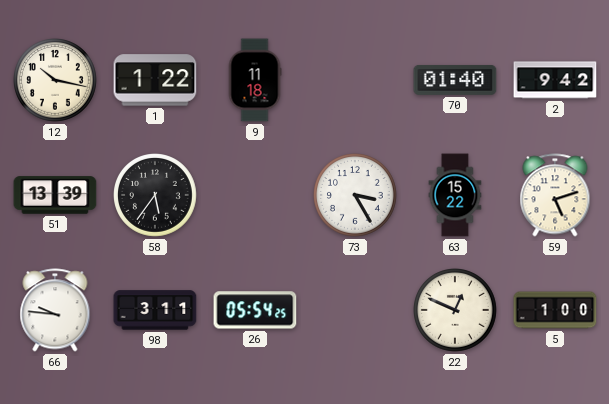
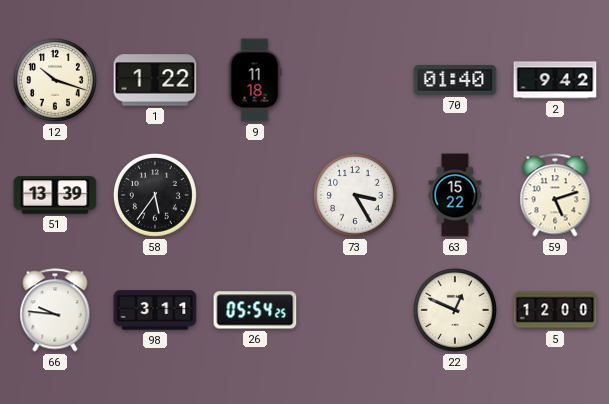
12: 10:17 -> 10:18
5: 1:00 -> 12:00
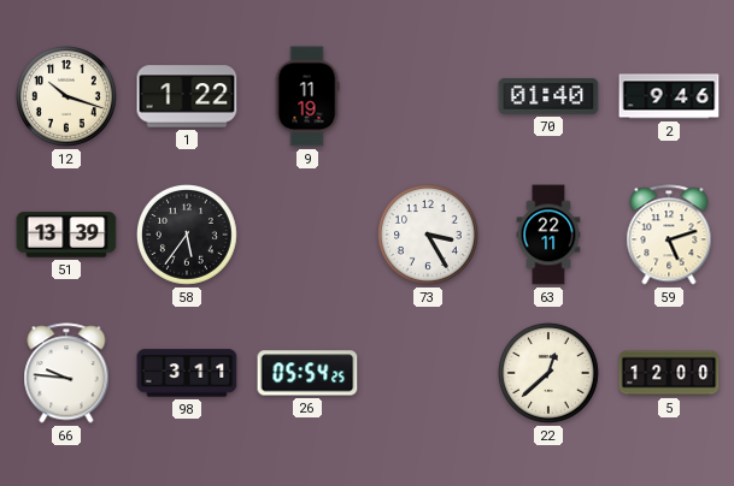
9: 11:18 -> 11:19
2: 9:42 -> 9:46
63: 15:22 -> 22:11
22: 12:49 -> 12:38
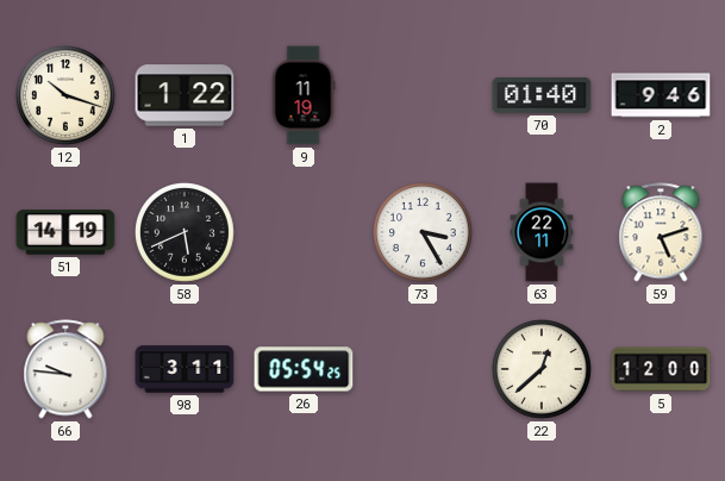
51: 13:39 -> 14:19
58: 5:36 -> 5:41
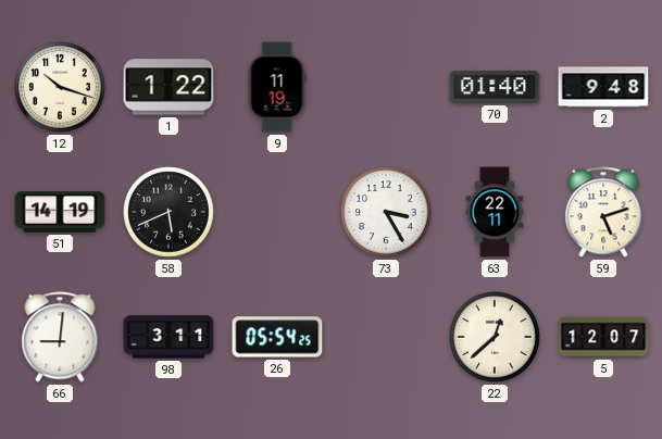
2: 9:46 -> 9:48
66: 9:46 -> 9:01
5: 12:00 -> 12:07
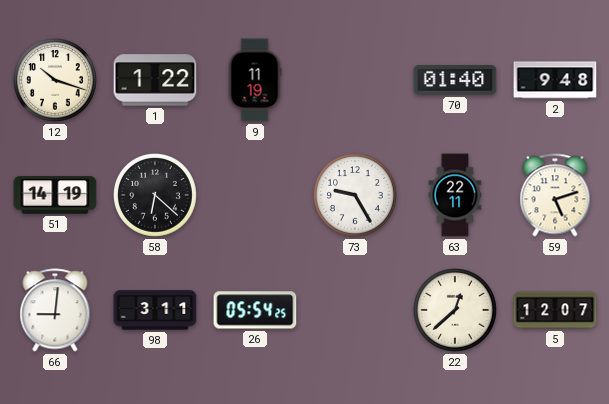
58: 5:41 -> 6:22
73: 3:25 -> 9:25
